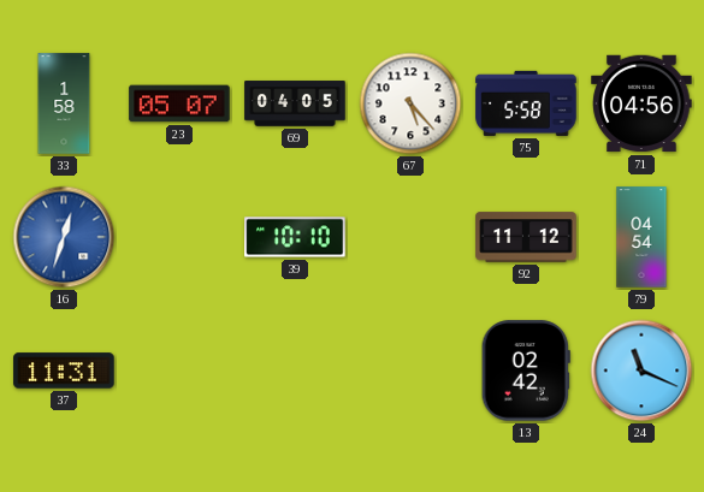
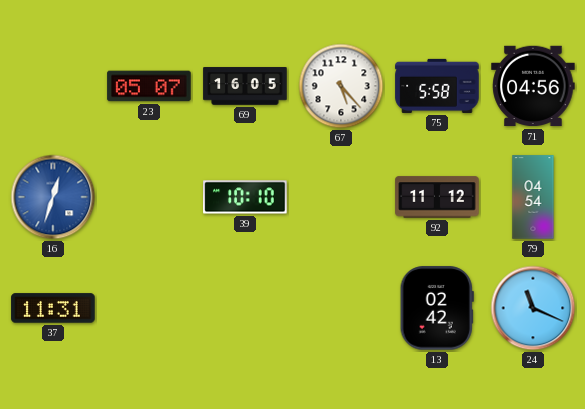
33: 1:58 -> none
69: 04:05 -> 16:05
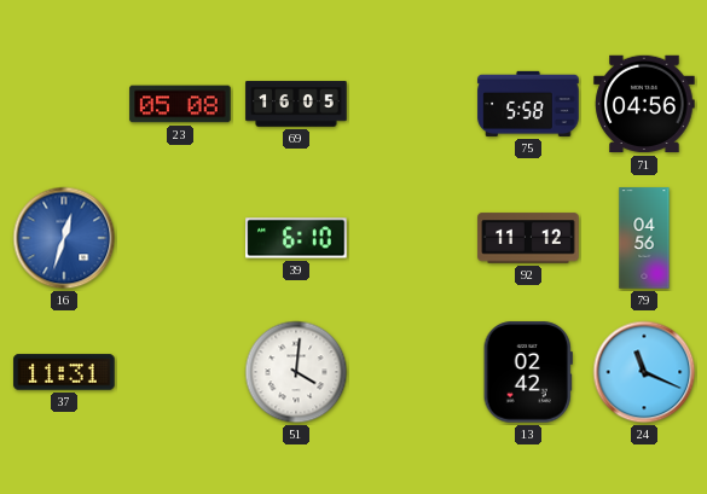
23: 05:07 -> 05:08
67: 5:23 -> none
39: 10:10 -> 6:10
79: 04:54 -> 04:56
51: none -> 4:01
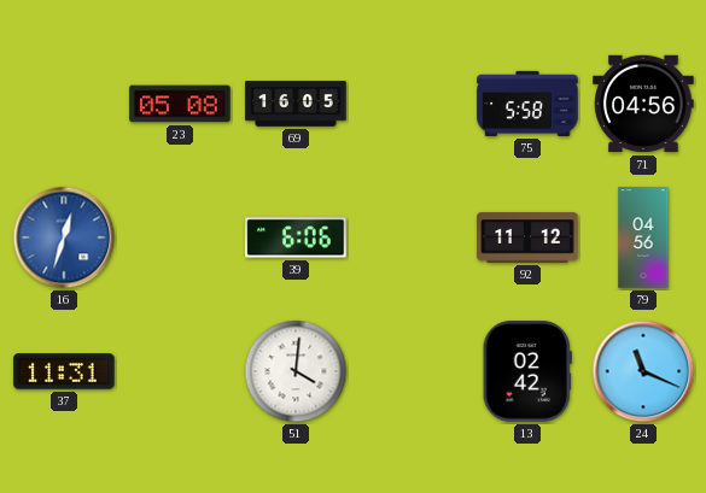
39: 6:10 -> 6:06
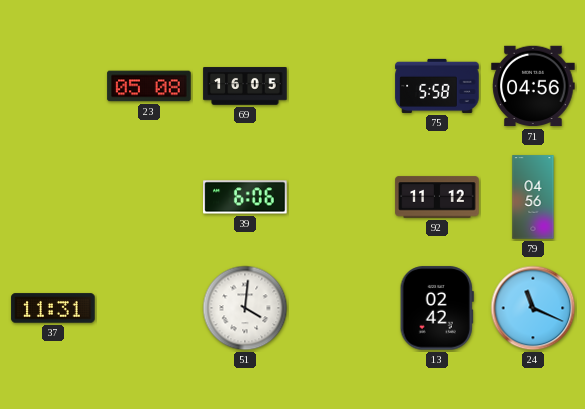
16: 12:33 -> none
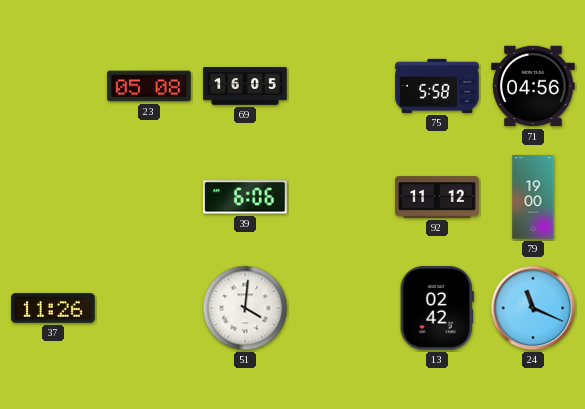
79: 04:56 -> 19:00
37: 11:31 -> 11:26
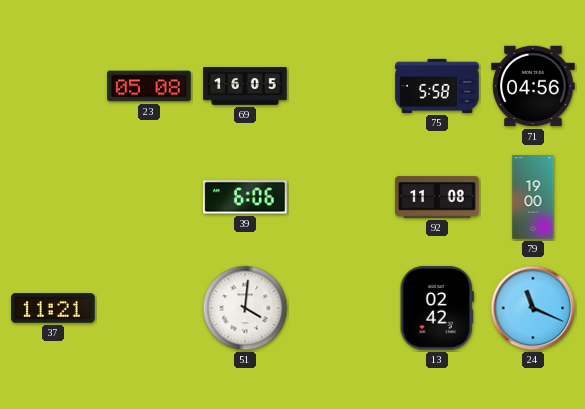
92: 11:12 -> 11:08
37: 11:26 -> 11:21
